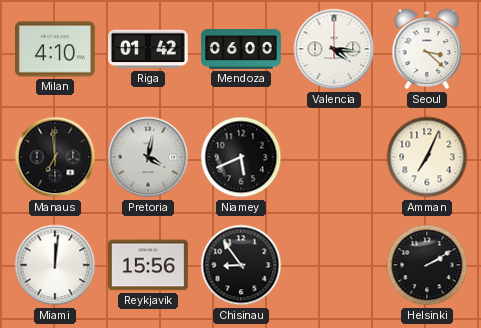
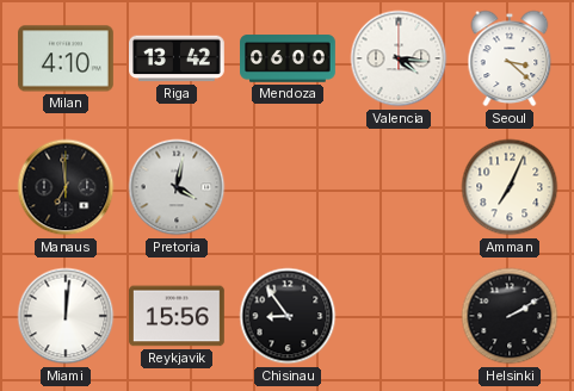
Riga: 01:42 -> 13:42
Niamey: 5:41 -> none
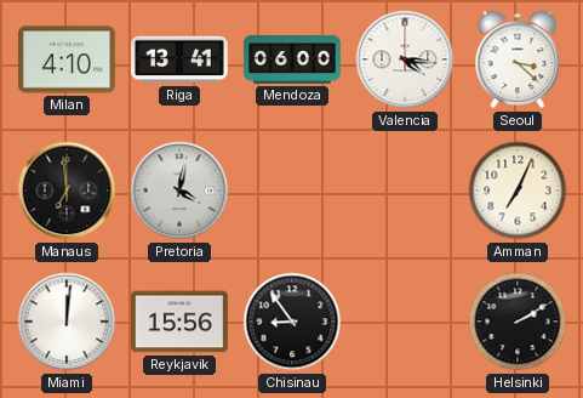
Riga: 13:42 -> 13:41
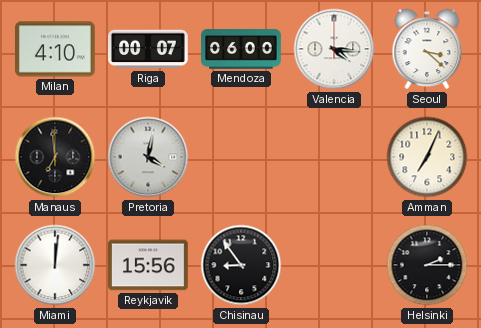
Riga: 13:41 -> 00:07
Helsinki: 2:10 -> 2:15
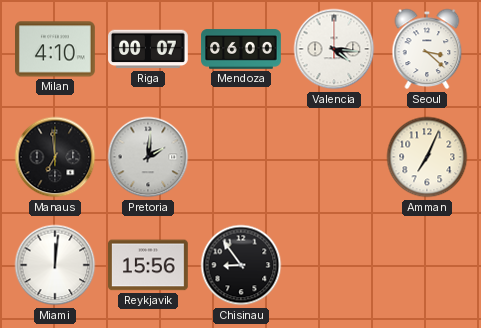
Pretoria: 4:02 -> 2:01
Helsinki: 2:15 -> none
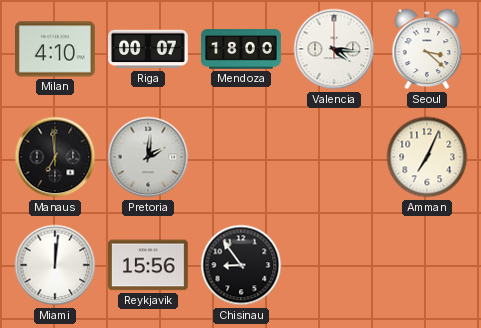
Mendoza: 06:00 -> 18:00
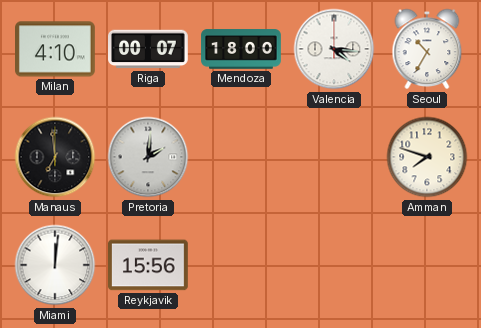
Seoul: 3:22 -> 10:35
Amman: 7:04 -> 7:48
Chisinau: 8:54 -> none
